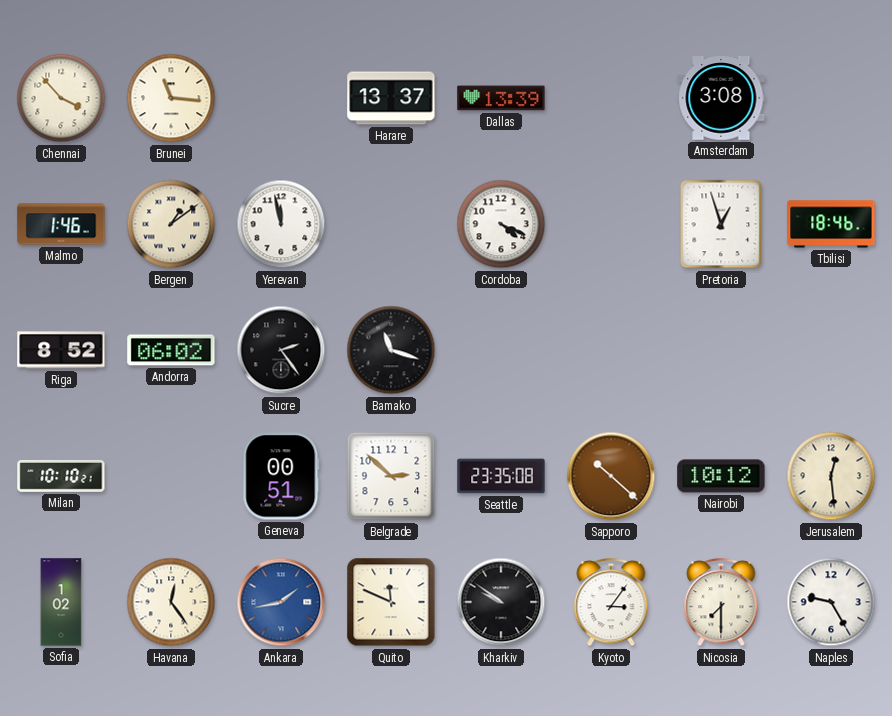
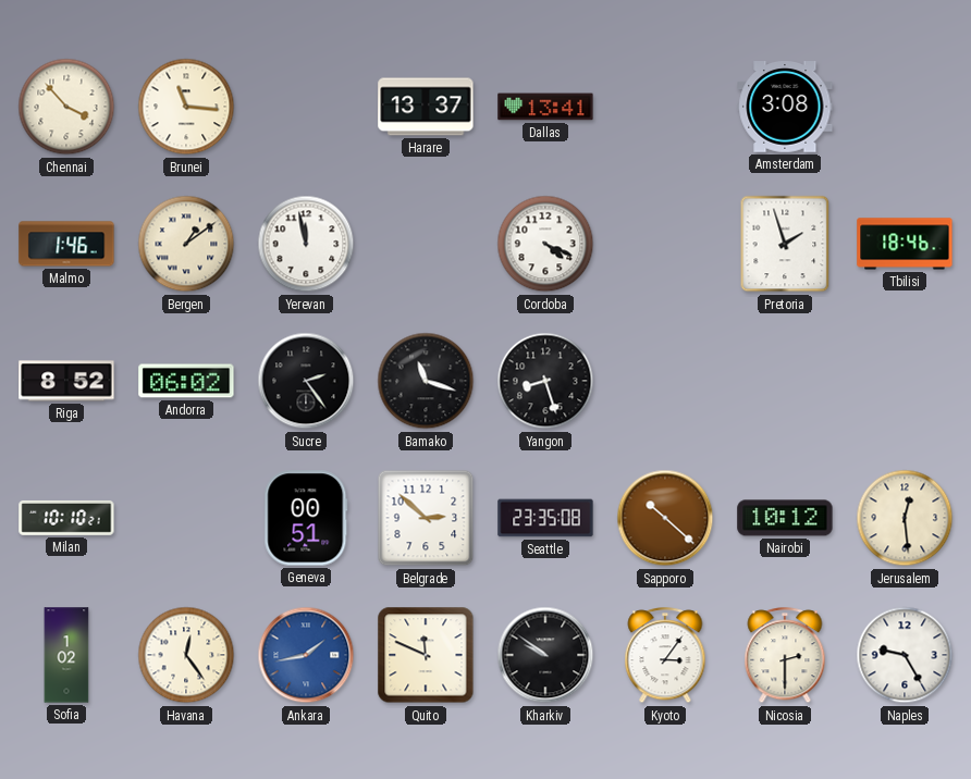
Dallas: 13:39 -> 13:41
Pretoria: 12:57 -> 1:57
Yangon: none -> 8:27
Nicosia: 7:30 -> 2:30
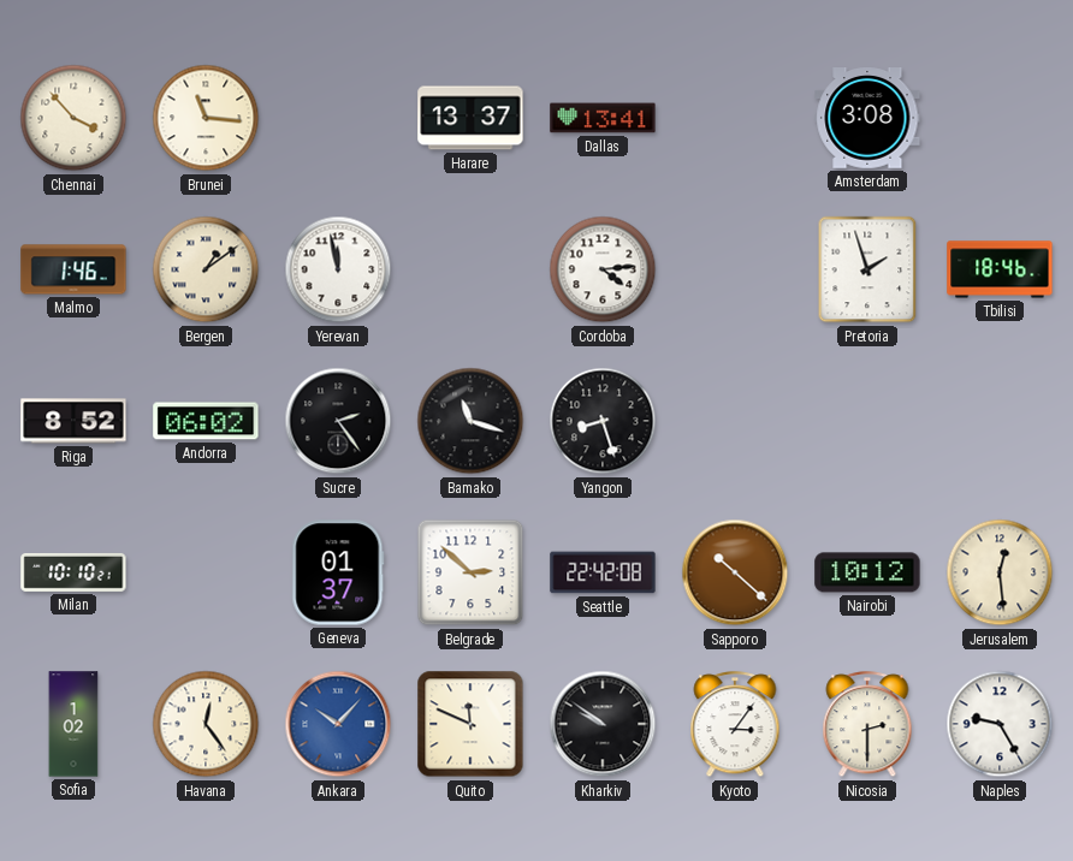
Cordoba: 4:19 -> 4:14
Geneva: 00:51 -> 01:37
Seattle: 23:35 -> 22:42
Ankara: 1:43 -> 10:07
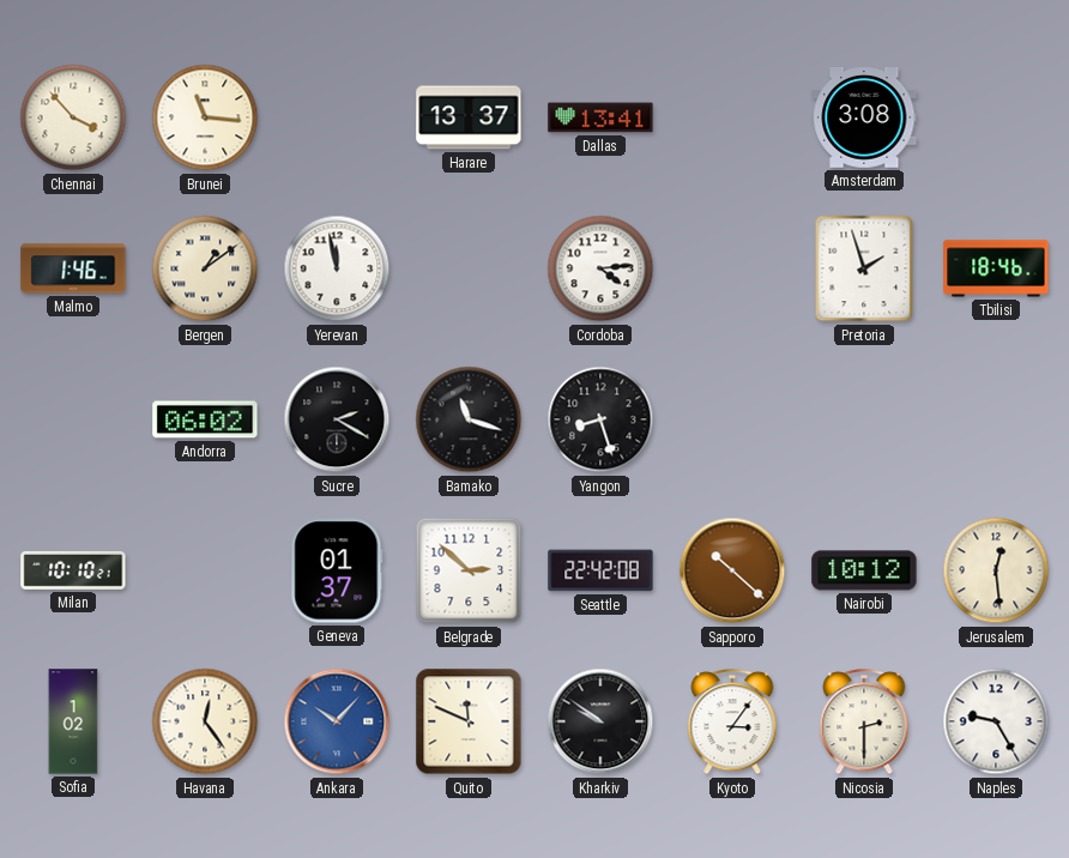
Riga: 8:52 -> none
Sucre: 2:24 -> 2:20
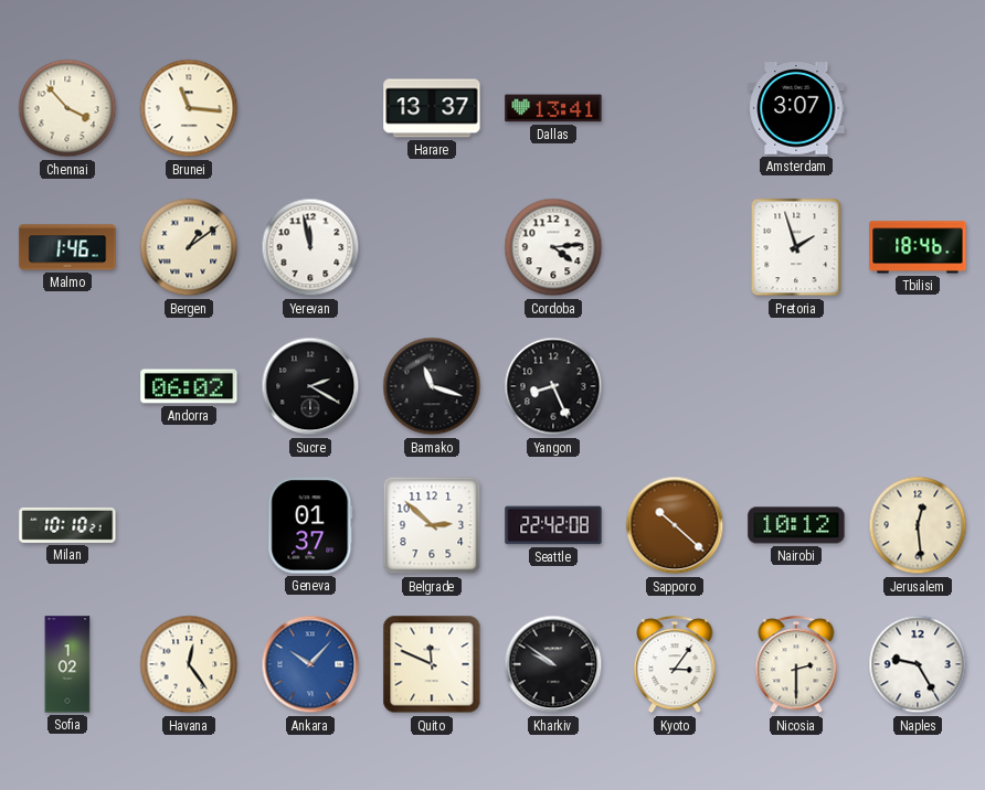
Amsterdam: 3:08 -> 3:07
Yangon: 8:27 -> 8:26
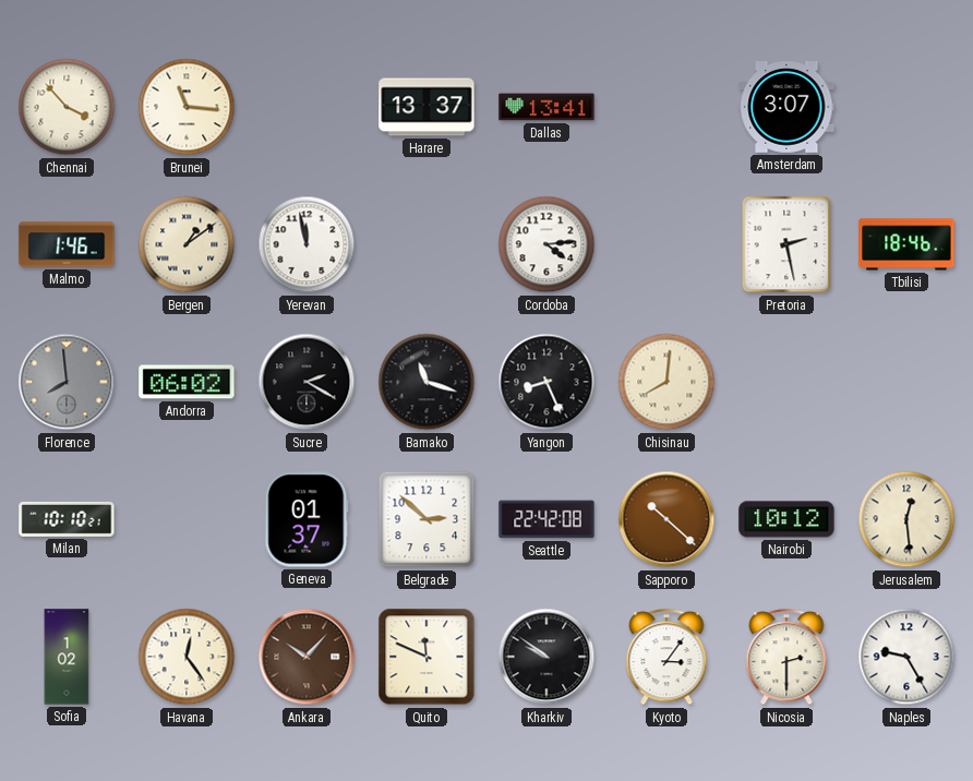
Pretoria: 1:57 -> 2:28
Florence: none -> 7:59
Chisinau: none -> 8:01
Ankara dial: blue -> brown
